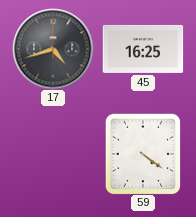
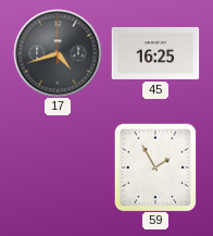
59: 4:21 -> 1:55
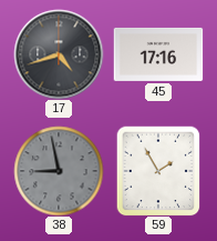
45: 16:25 -> 17:16
38: none -> 8:58
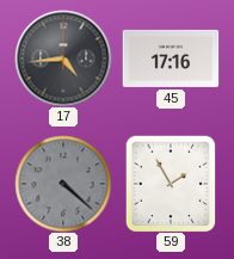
17: 4:42 -> 4:44
38: 8:58 -> 4:22
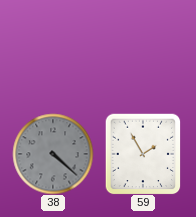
17: 4:44 -> none
45: 17:16 -> none
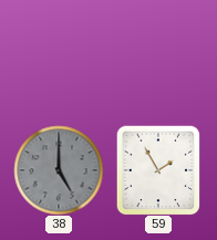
38: 4:22 -> 5:00
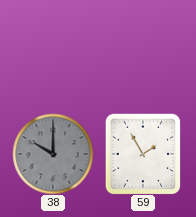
38: 5:00 -> 10:00
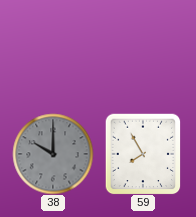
59: 1:55 -> 7:55
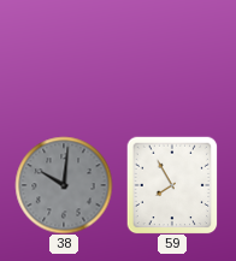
38: 10:00 -> 10:01
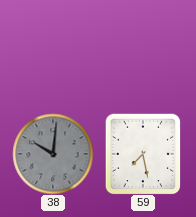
59: 7:55 -> 7:28
